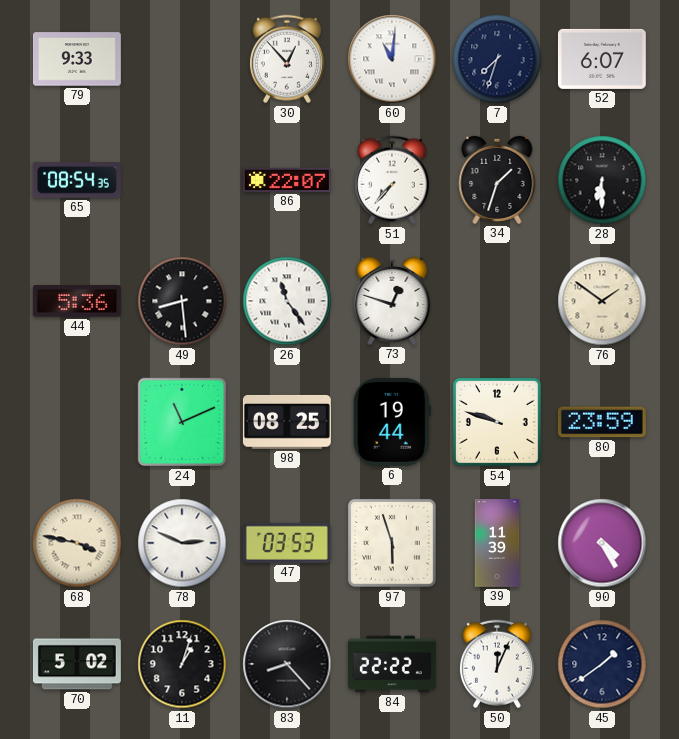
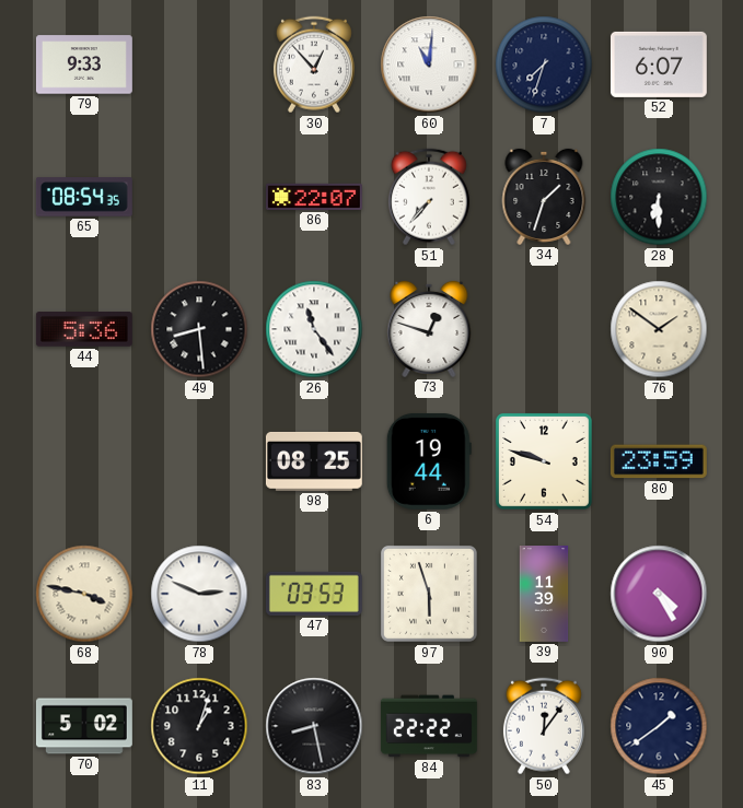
24: 11:11 -> none
83: 8:23 -> 8:28
50: 12:04 -> 12:06
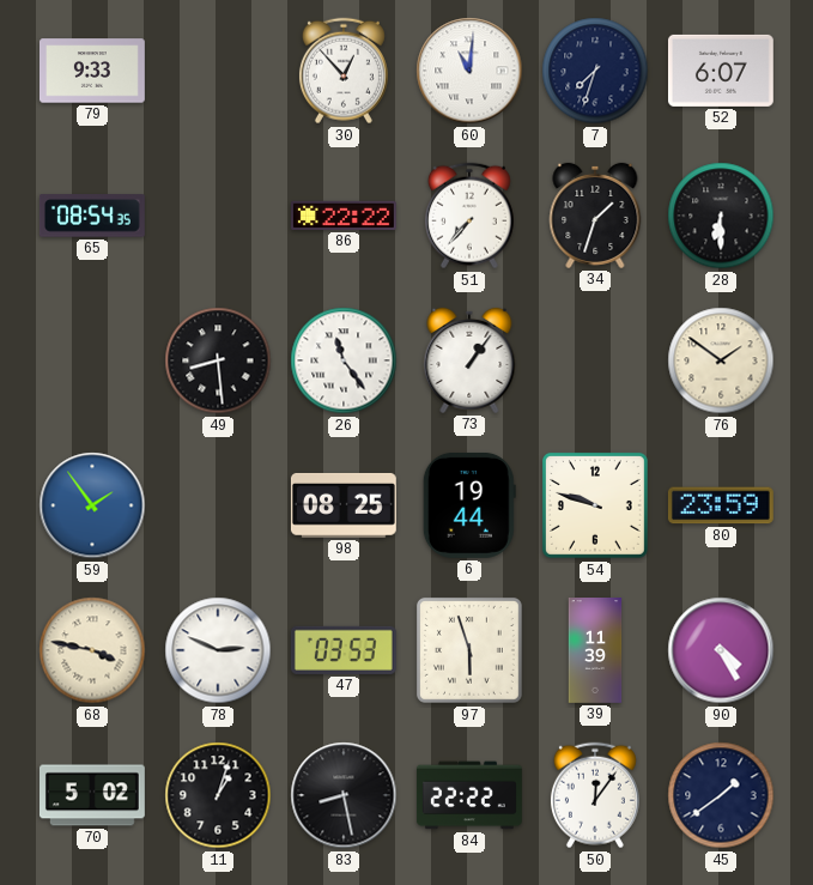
86: 22:07 -> 22:22
44: 5:36 -> none
73: 12:48 -> 1:06
59: none -> 1:54
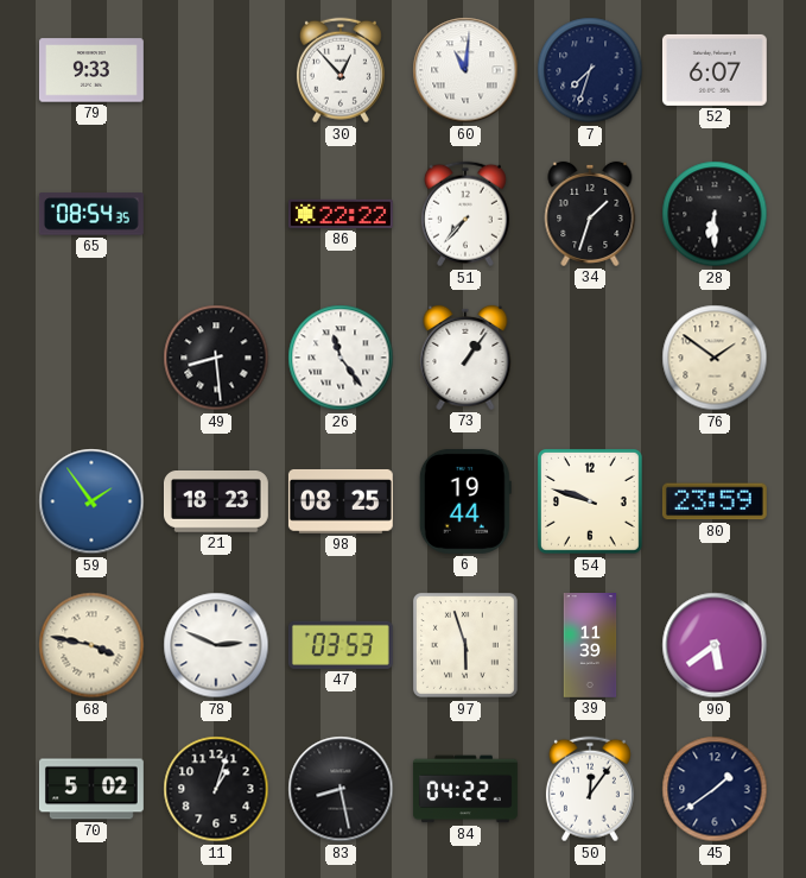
21: none -> 18:23
90: 4:25 -> 5:39
84: 22:22 -> 04:22
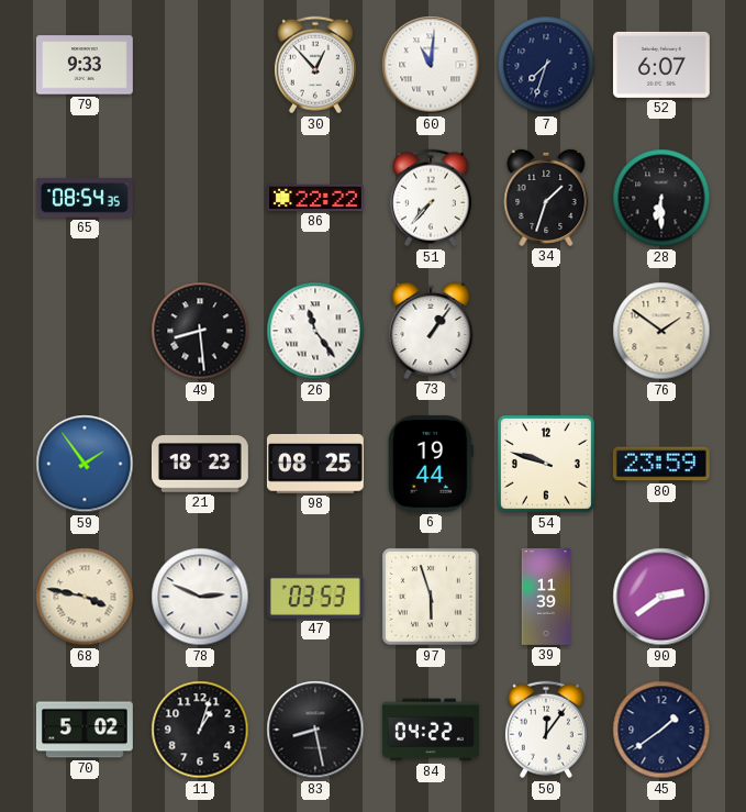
90: 5:39 -> 2:39
